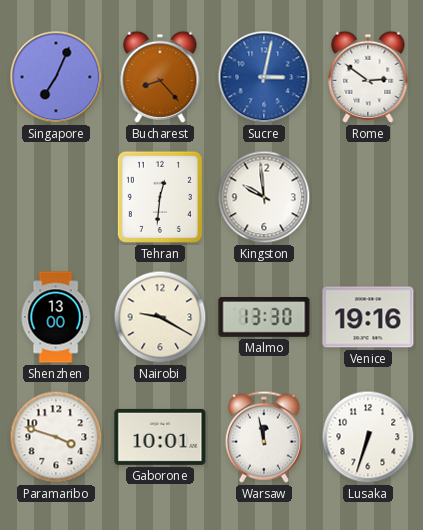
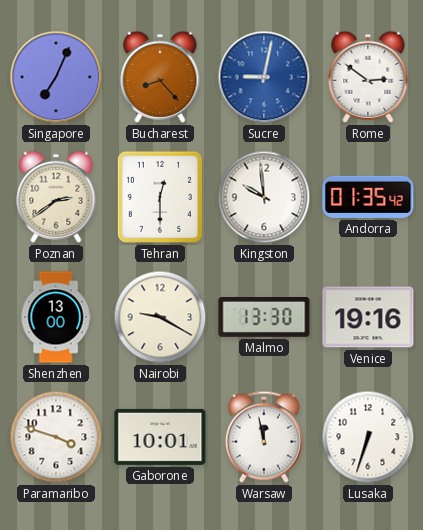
Sucre: 3:02 -> 9:02
Poznan: none -> 2:39
Tehran: 12:31 -> 12:30
Andorra: none -> 01:35
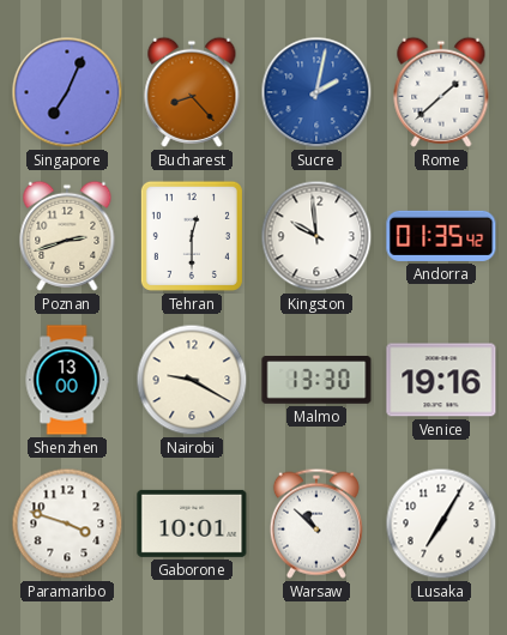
Sucre: 9:02 -> 2:02
Rome: 2:51 -> 1:38
Poznan: 2:39 -> 2:42
Warsaw: 11:58 -> 10:52
Lusaka: 6:33 -> 7:05
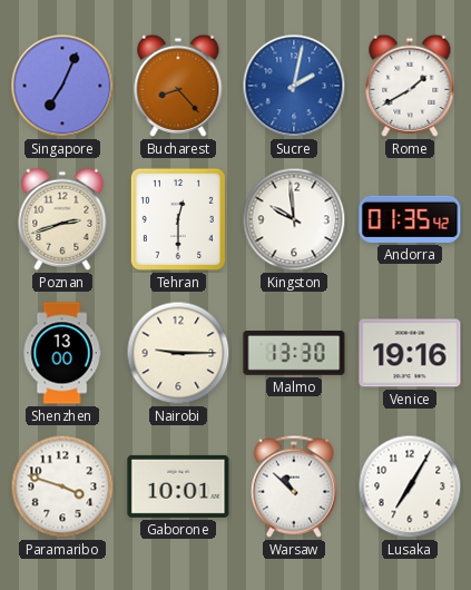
Rome: 1:38 -> 1:40
Nairobi: 9:20 -> 9:15
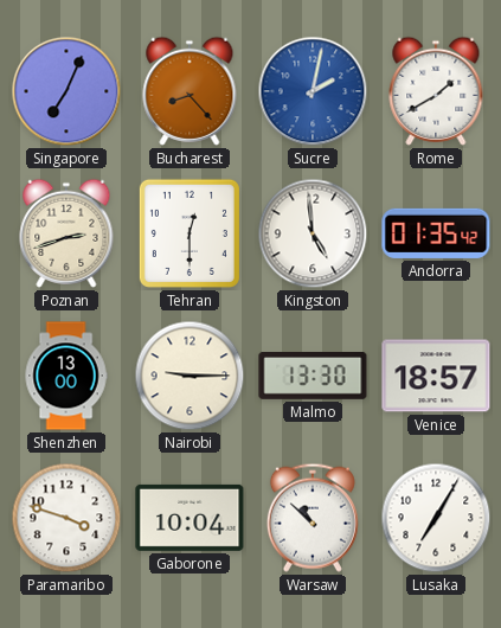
Kingston: 9:59 -> 4:59
Venice: 19:16 -> 18:57
Gaborone: 10:01 -> 10:04
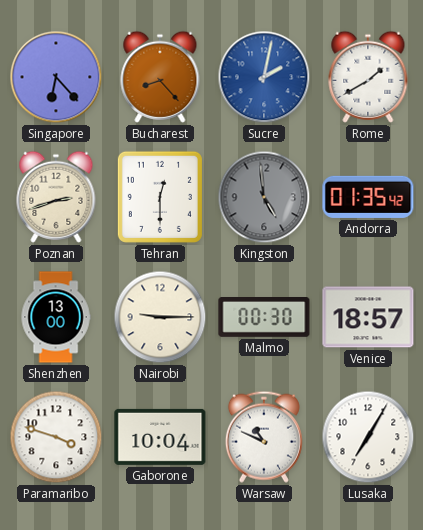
Singapore: 7:04 -> 6:23
Kingston dial: white -> grey
Malmo: 13:30 -> 00:30
Warsaw: 10:52 -> 10:49
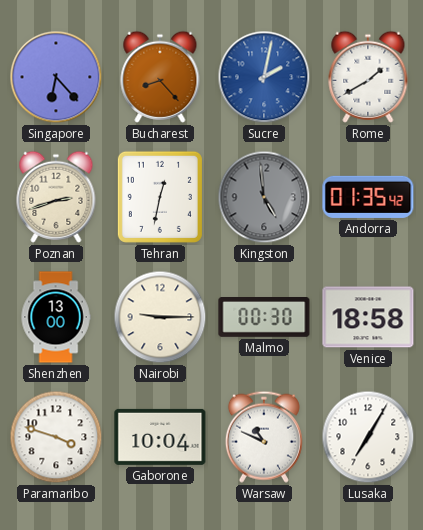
Tehran: 12:30 -> 12:32
Venice: 18:57 -> 18:58
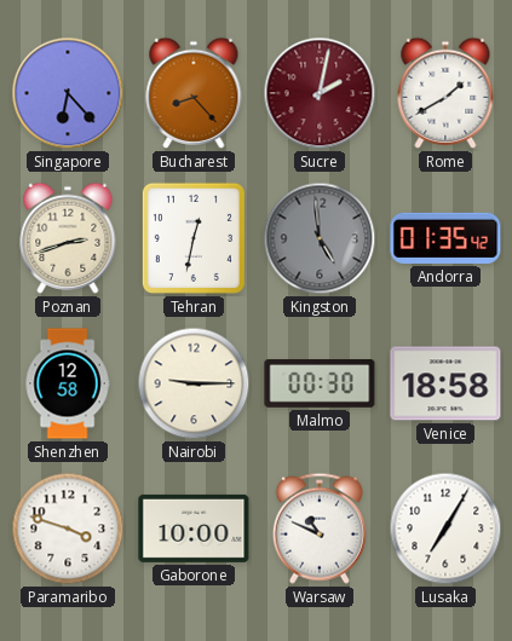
Sucre dial: blue -> burgundy
Shenzhen: 13:00 -> 12:58
Gaborone: 10:04 -> 10:00
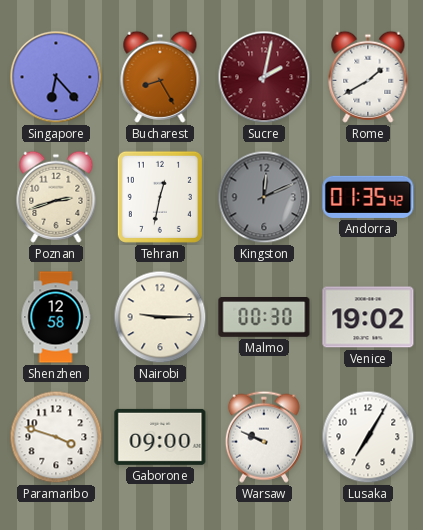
Bucharest: 8:23 -> 8:25
Kingston: 4:59 -> 12:11
Venice: 18:58 -> 19:02
Gaborone: 10:00 -> 09:00
Warsaw: 10:49 -> 9:49
